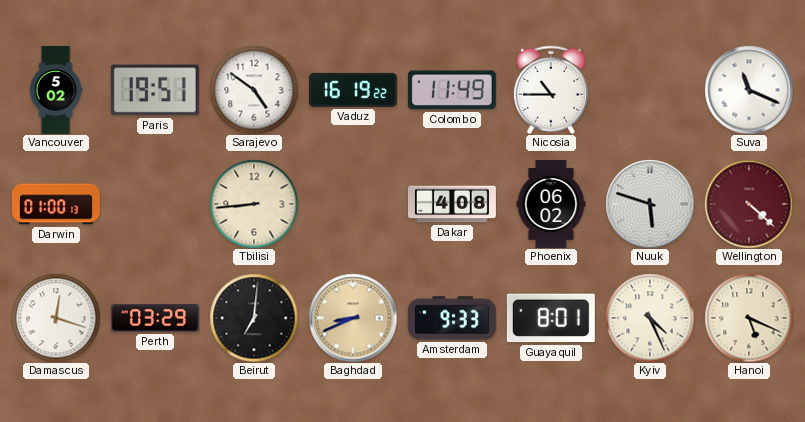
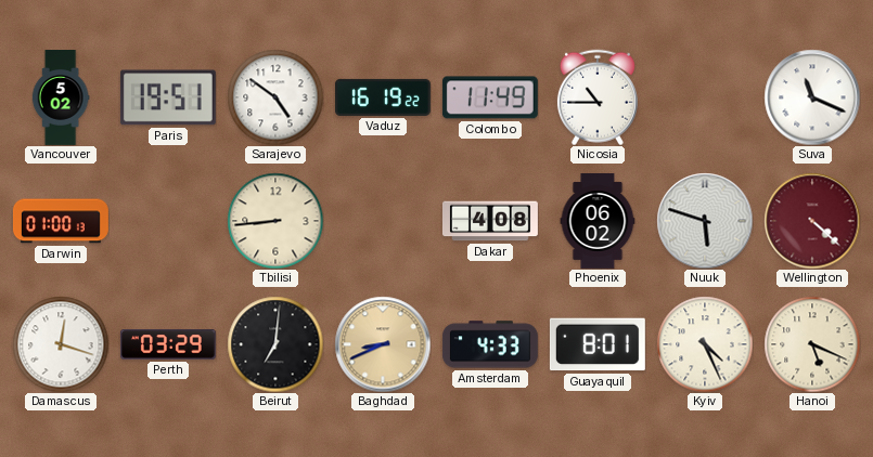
Amsterdam: 9:33 -> 4:33
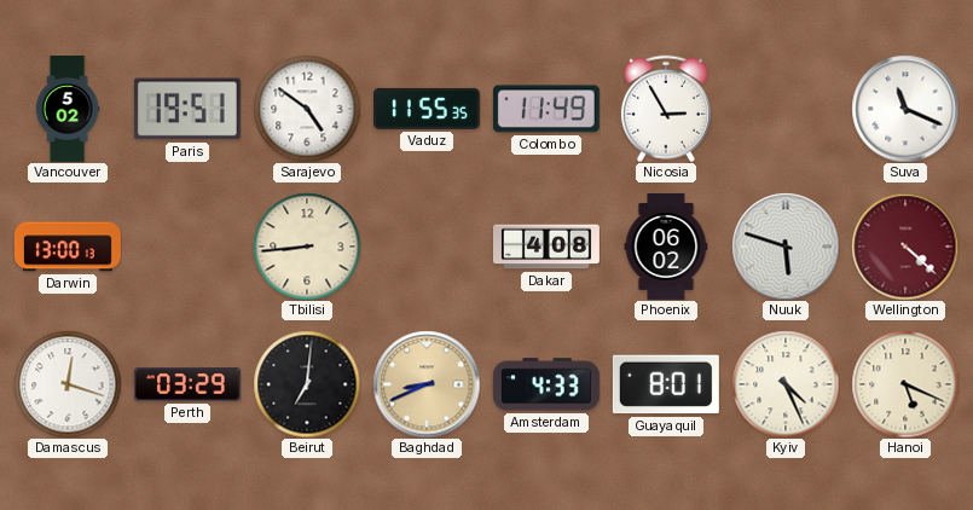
Vaduz: 16:19 -> 11:55
Nicosia: 10:45 -> 2:55
Darwin: 01:00 -> 13:00
